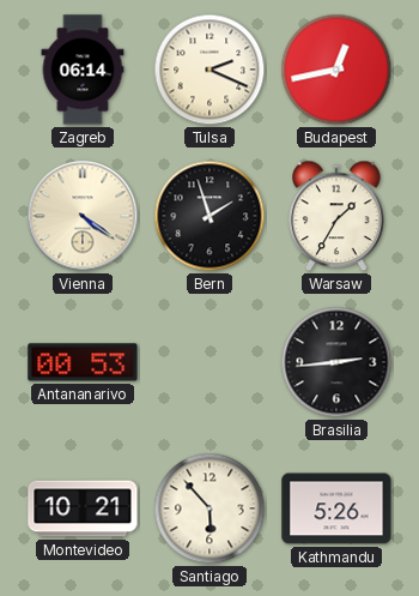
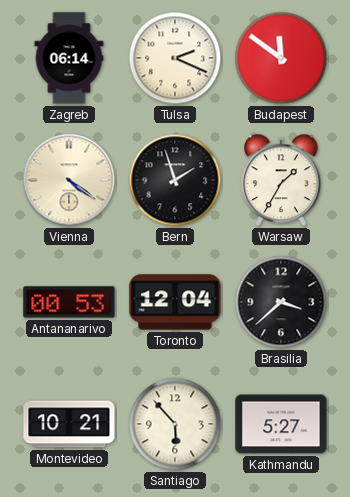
Budapest: 12:43 -> 11:51
Toronto: none -> 12:04
Brasilia: 2:44 -> 3:38
Kathmandu: 5:26 -> 5:27
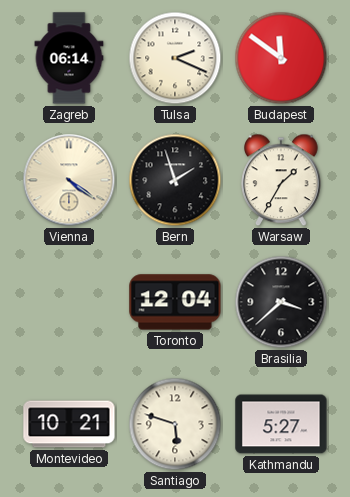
Antananarivo: 00:53 -> none
Santiago: 5:53 -> 5:48
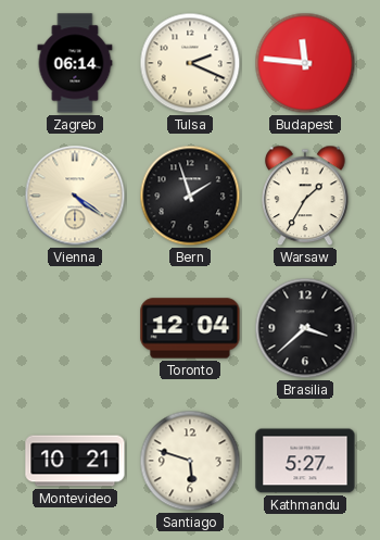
Budapest: 11:51 -> 11:46
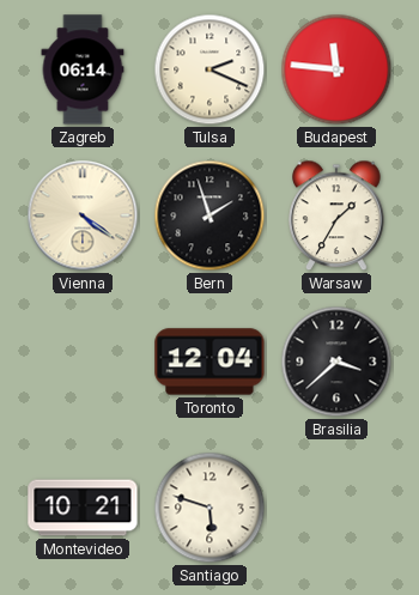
Kathmandu: 5:27 -> none
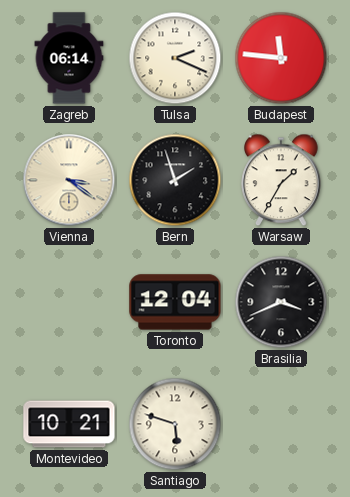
Vienna: 4:21 -> 3:21
Brasilia: 3:38 -> 3:41
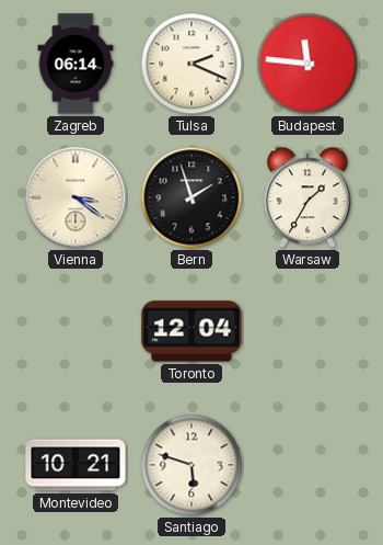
Brasilia: 3:41 -> none
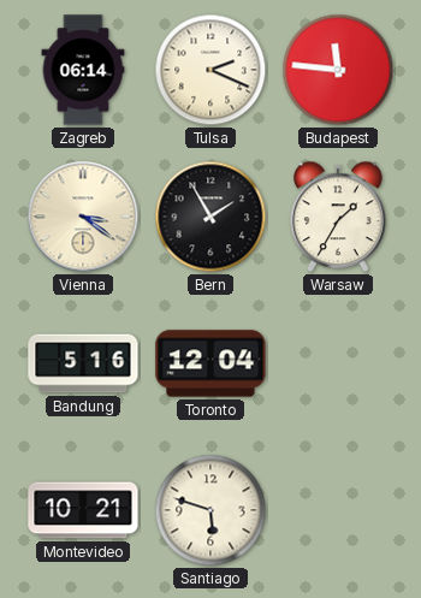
Bern: 1:57 -> 1:55
Bandung: none -> 5:16
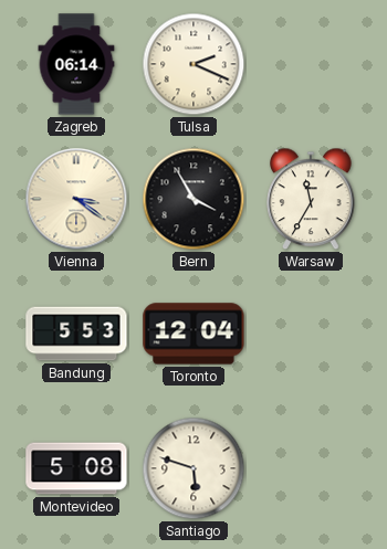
Budapest: 11:46 -> none
Bern: 1:55 -> 3:55
Warsaw: 1:35 -> 11:35
Bandung: 5:16 -> 5:53
Montevideo: 10:21 -> 5:08
